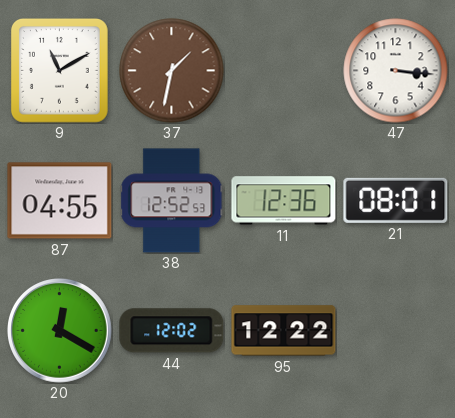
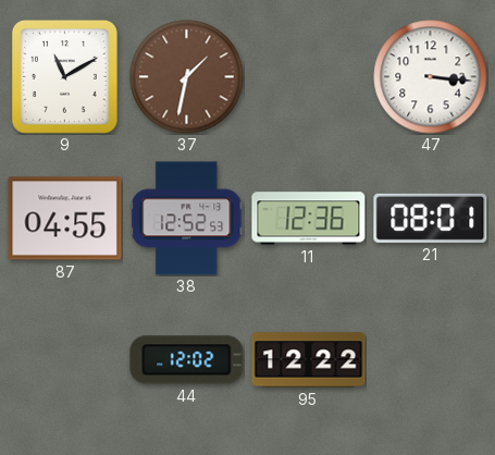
20: 12:20 -> none
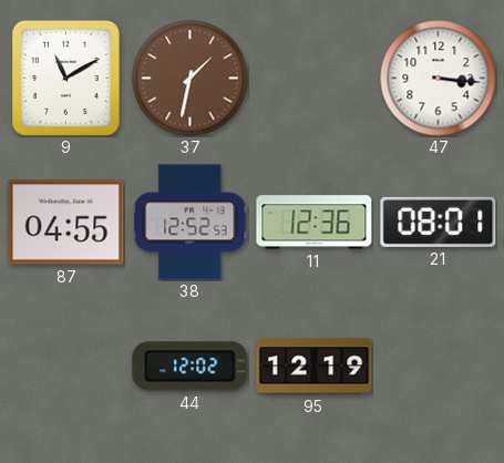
95: 12:22 -> 12:19
